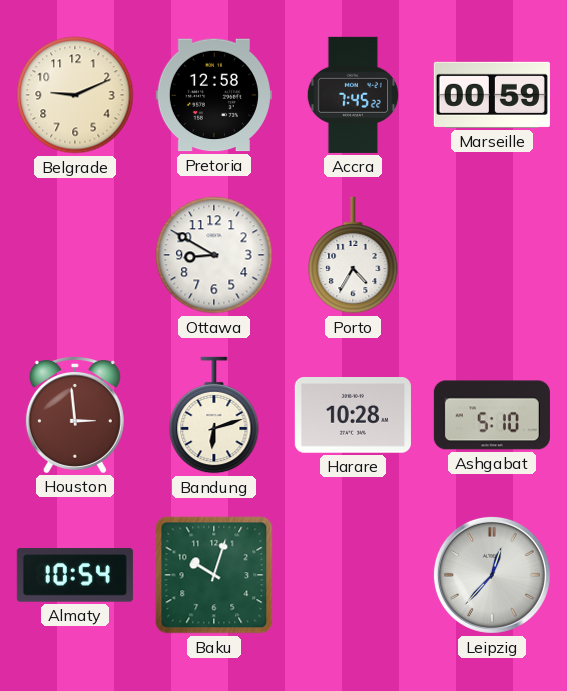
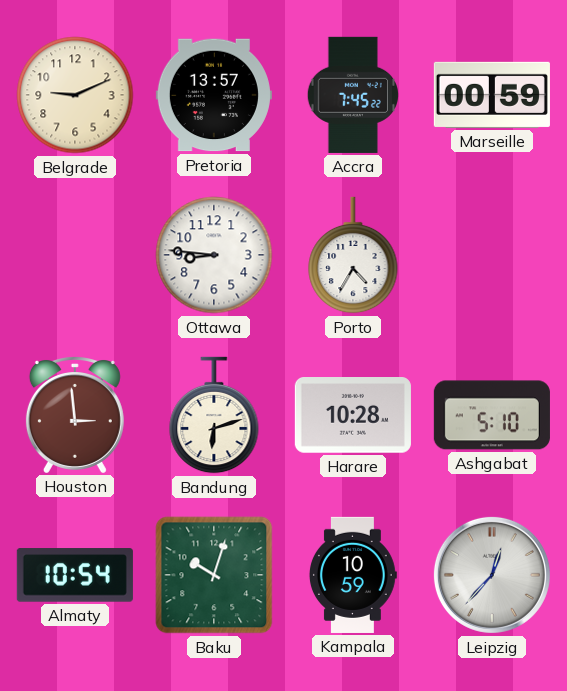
Pretoria: 12:58 -> 13:57
Ottawa: 8:50 -> 8:46
Kampala: none -> 10:59
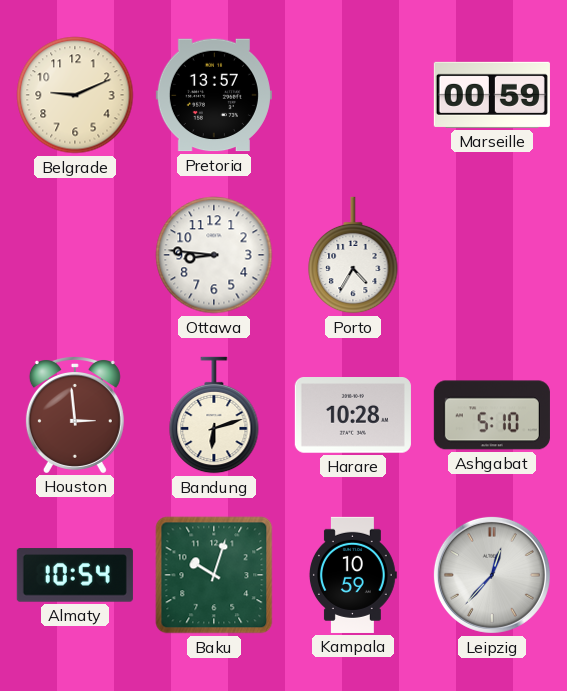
Accra: 7:45 -> none
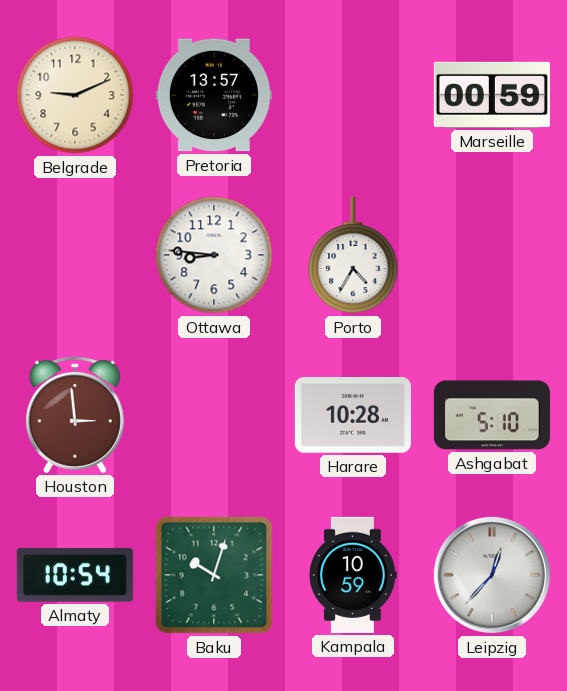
Bandung: 6:12 -> none
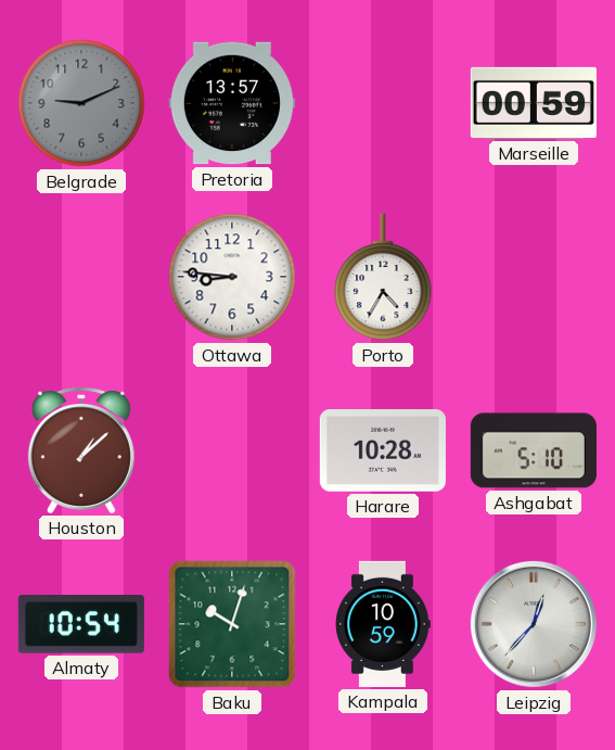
Belgrade dial: cream -> grey
Houston: 2:59 -> 1:08
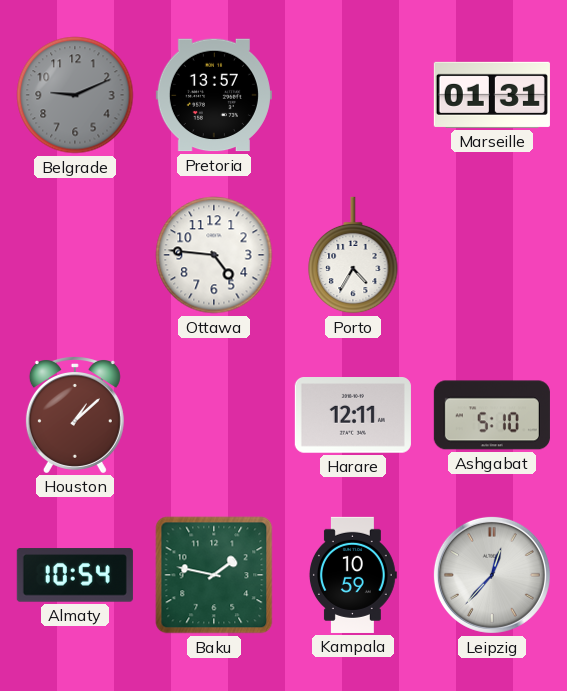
Marseille: 00:59 -> 01:31
Ottawa: 8:46 -> 4:46
Harare: 10:28 -> 12:11
Baku: 10:03 -> 1:47
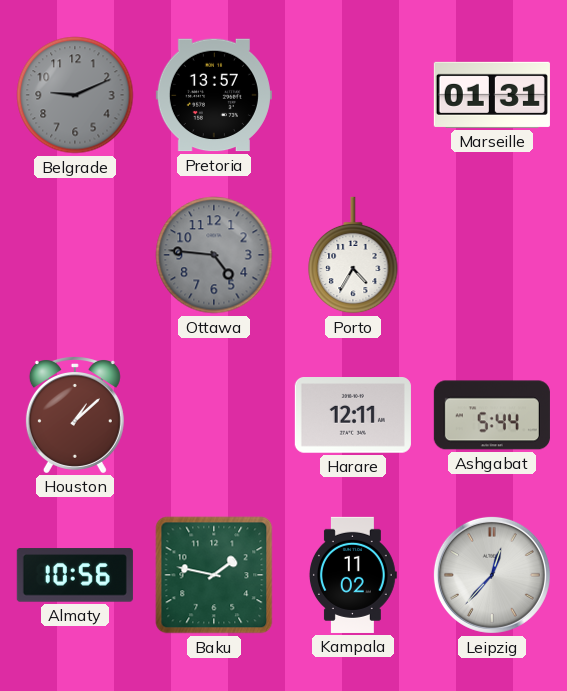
Ottawa dial: white -> grey
Ashgabat: 5:10 -> 5:44
Almaty: 10:54 -> 10:56
Kampala: 10:59 -> 11:02
